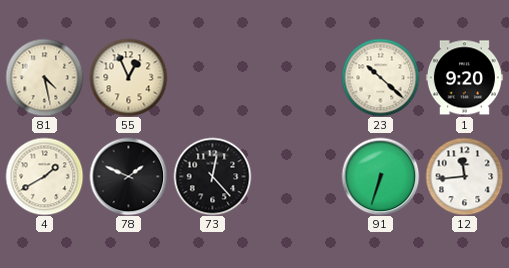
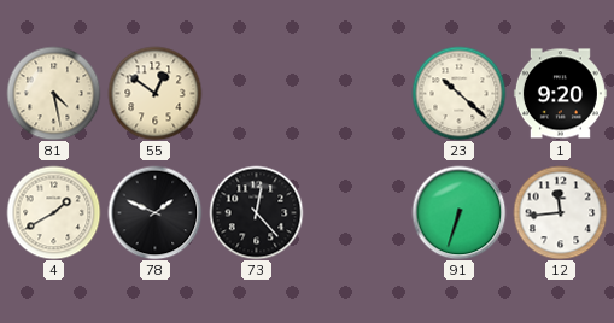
55: 12:56 -> 12:51
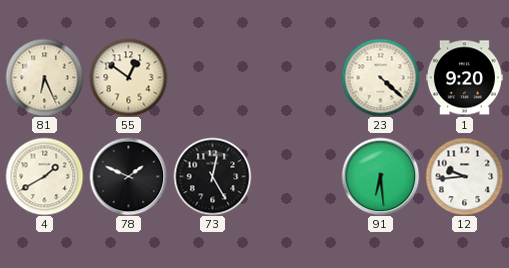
81: 4:28 -> 6:26
23: 10:22 -> 4:22
73: 12:23 -> 12:25
91: 6:33 -> 6:29
12: 11:44 -> 9:44
